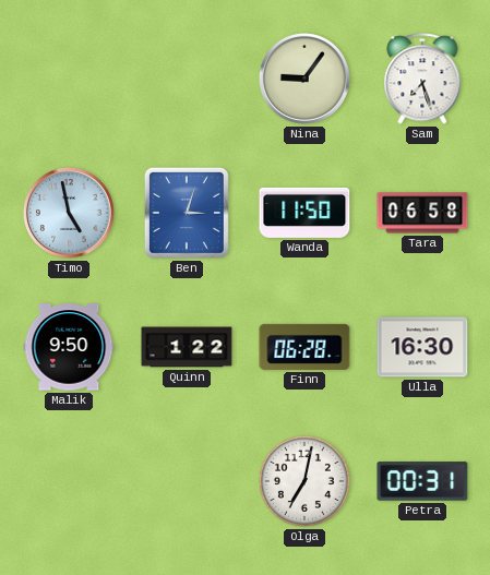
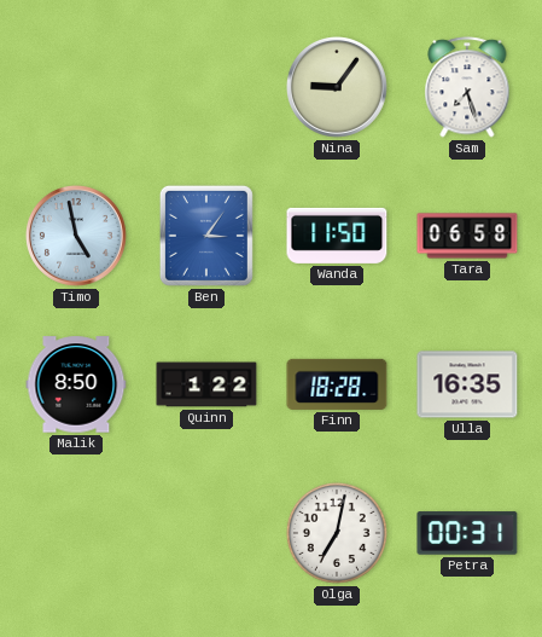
Ben: 3:03 -> 3:06
Malik: 9:50 -> 8:50
Finn: 06:28 -> 18:28
Ulla: 16:30 -> 16:35
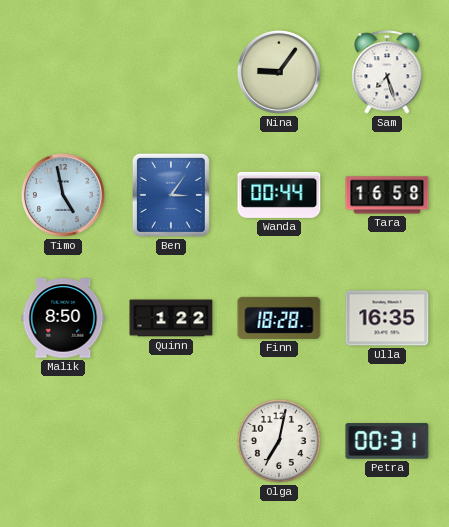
Wanda: 11:50 -> 00:44
Tara: 06:58 -> 16:58
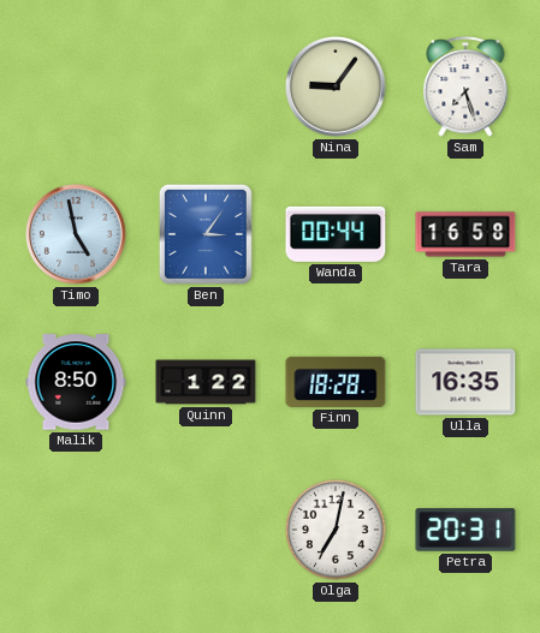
Petra: 00:31 -> 20:31
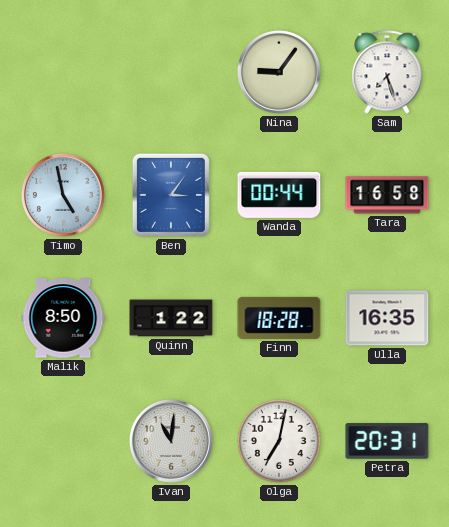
Ivan: none -> 11:01
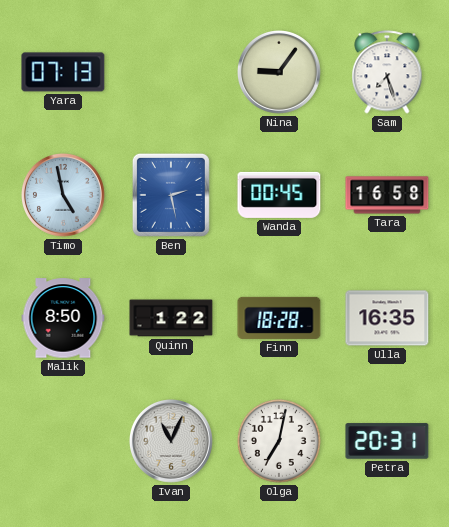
Yara: none -> 07:13
Ben: 3:06 -> 2:28
Wanda: 00:44 -> 00:45
Ivan: 11:01 -> 11:04
